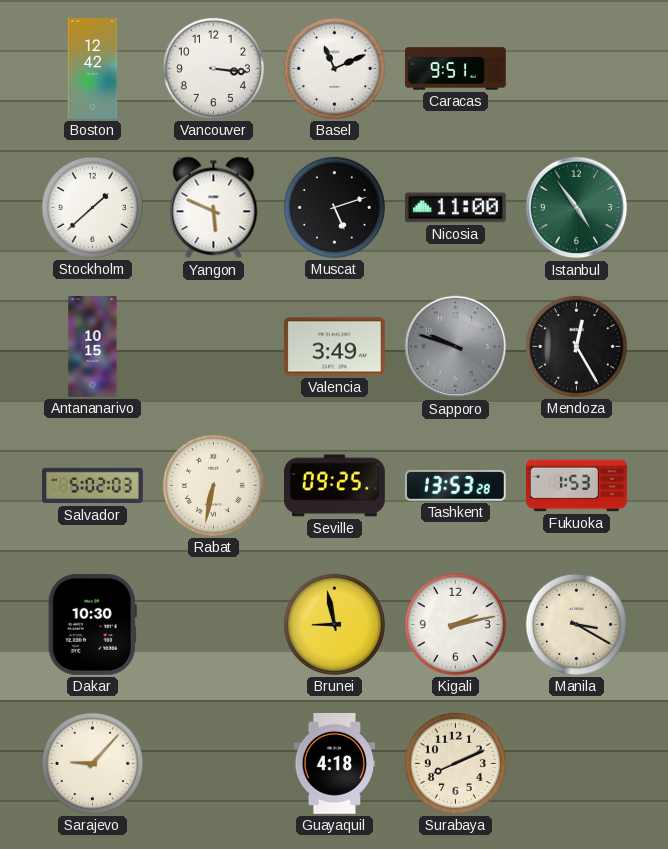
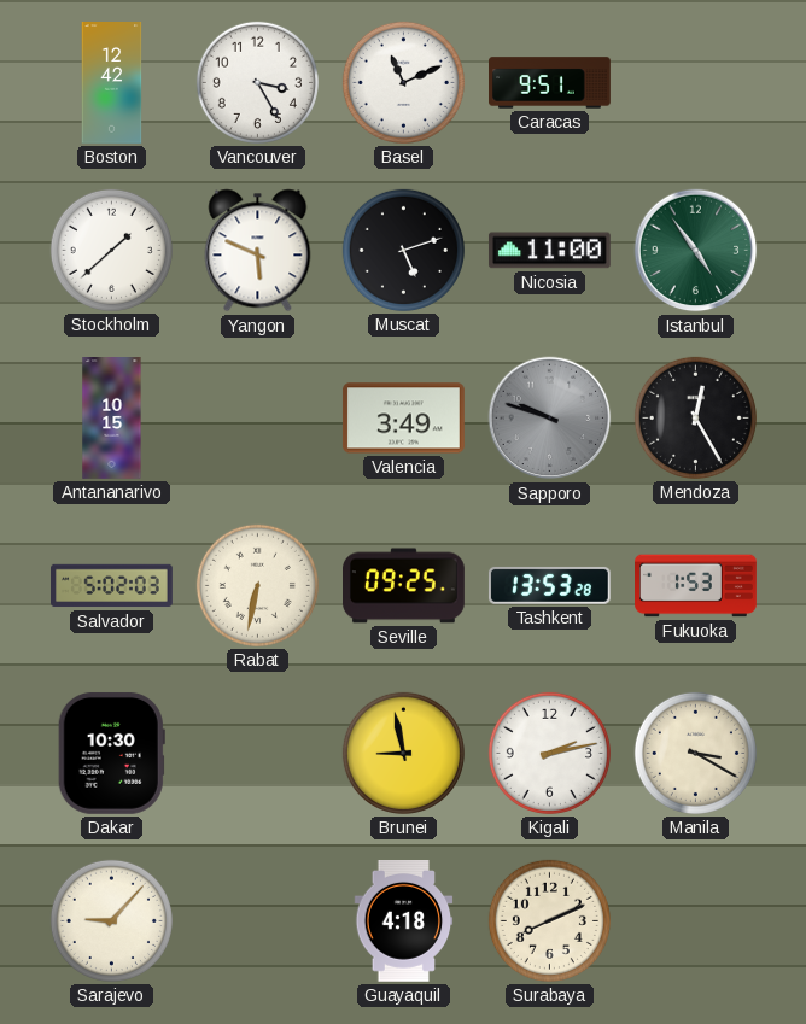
Vancouver: 3:16 -> 3:25
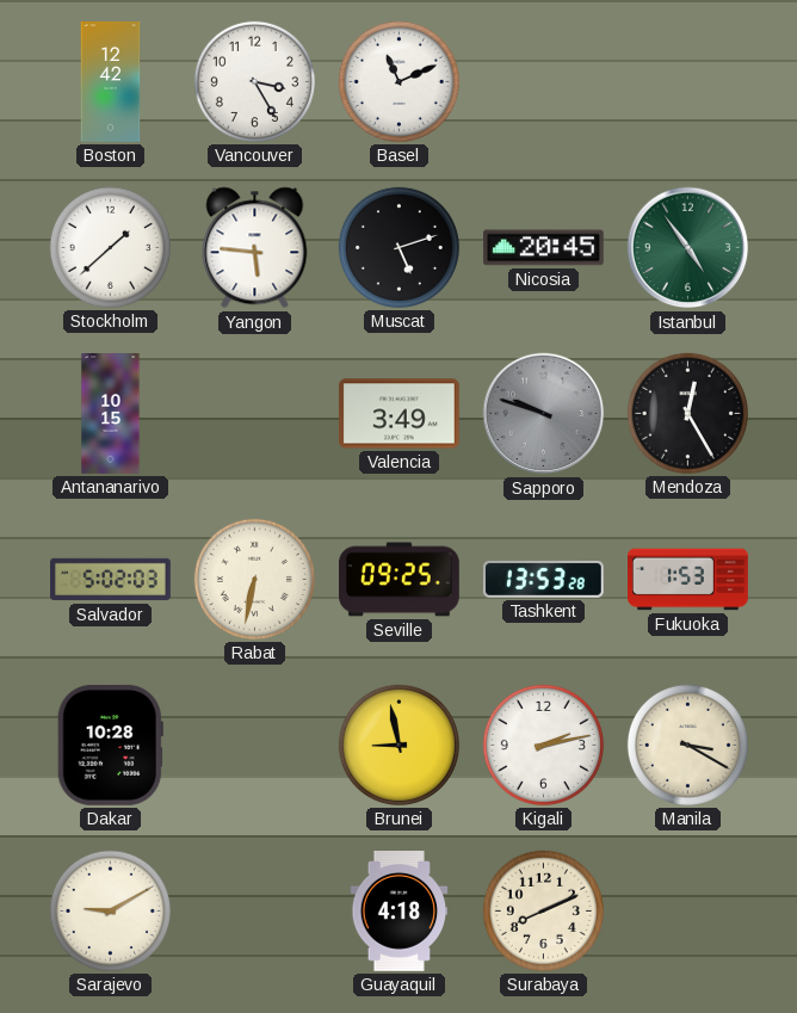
Caracas: 9:51 -> none
Yangon: 5:49 -> 5:46
Nicosia: 11:00 -> 20:45
Dakar: 10:30 -> 10:28
Sarajevo: 9:07 -> 9:10
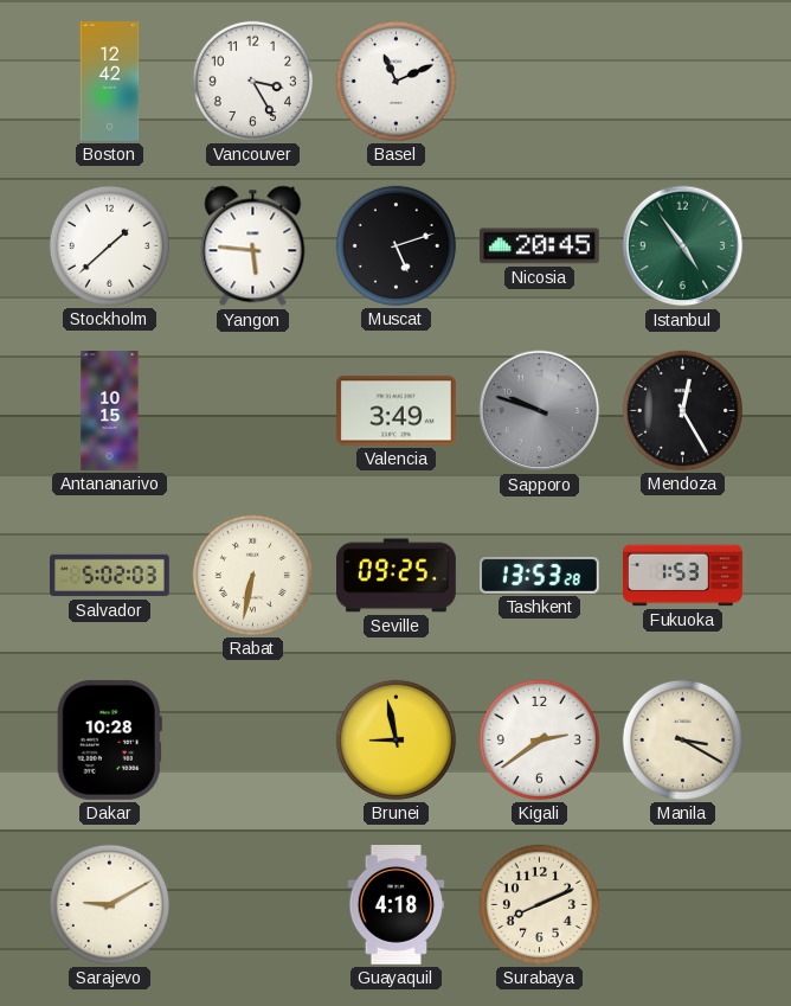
Kigali: 2:13 -> 2:39
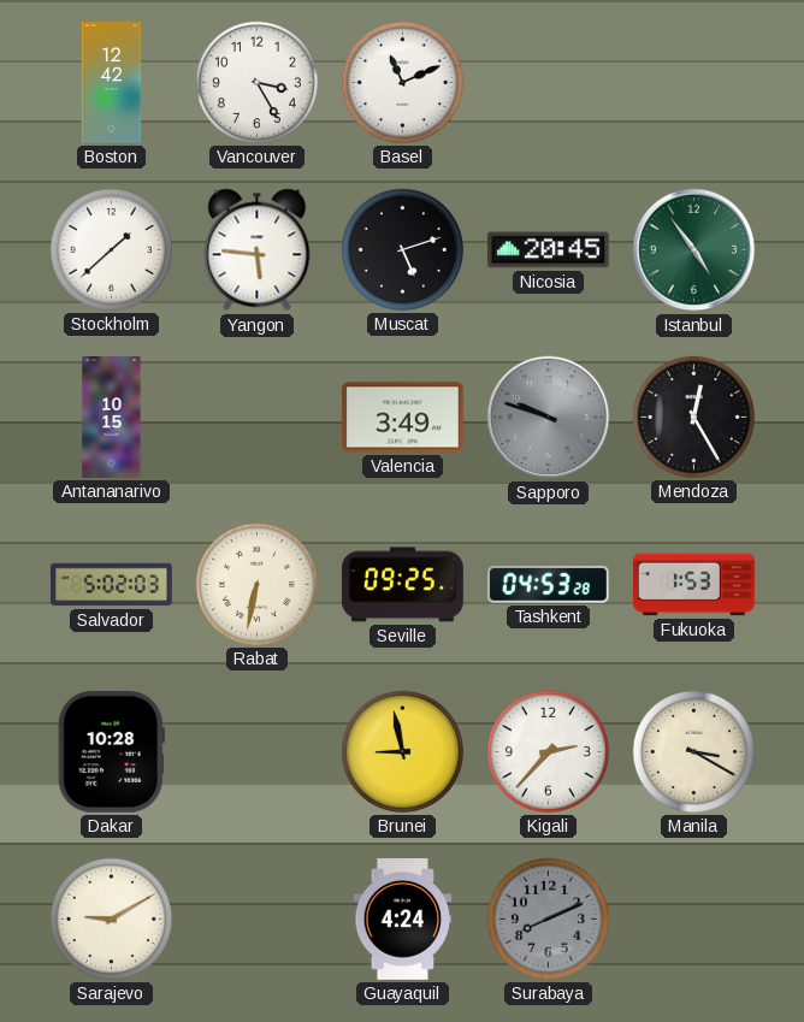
Tashkent: 13:53 -> 04:53
Kigali: 2:39 -> 2:37
Guayaquil: 4:18 -> 4:24
Surabaya dial: cream -> grey
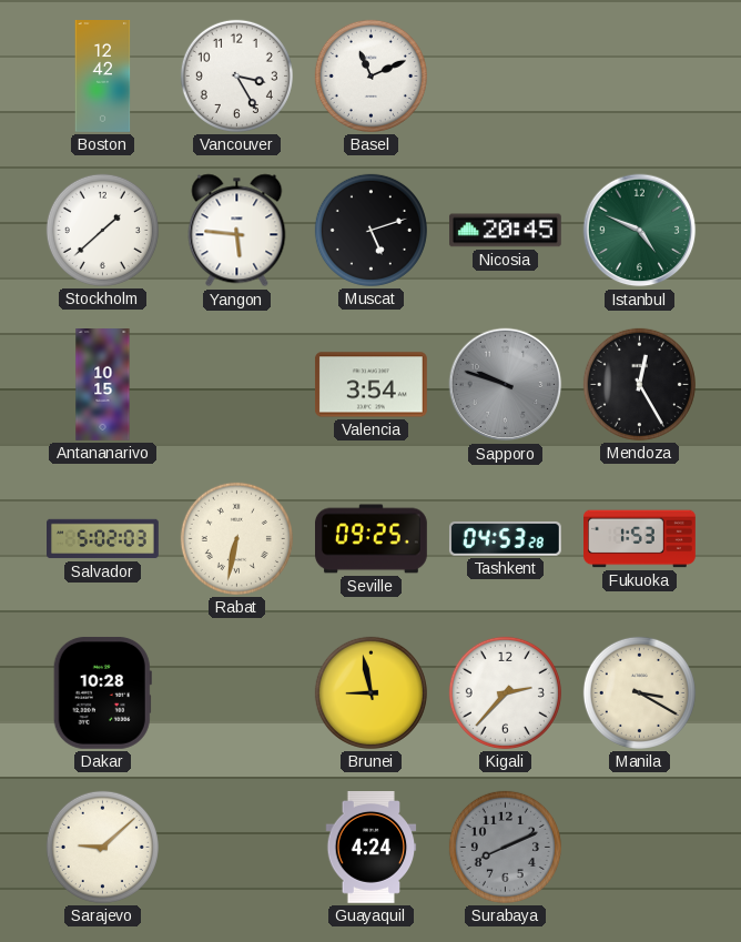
Istanbul: 4:54 -> 4:49
Valencia: 3:49 -> 3:54
Sarajevo: 9:10 -> 9:08
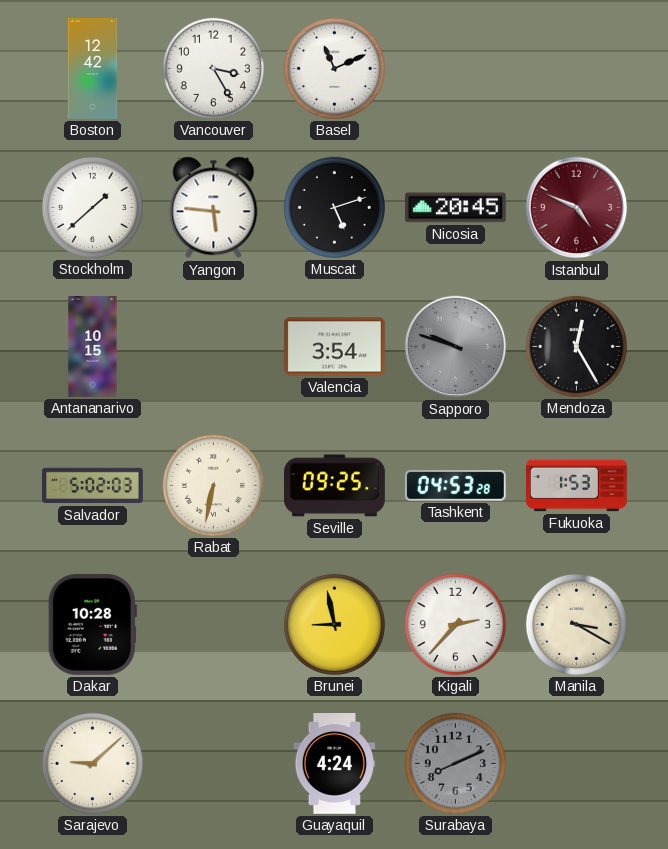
Istanbul dial: green -> burgundy
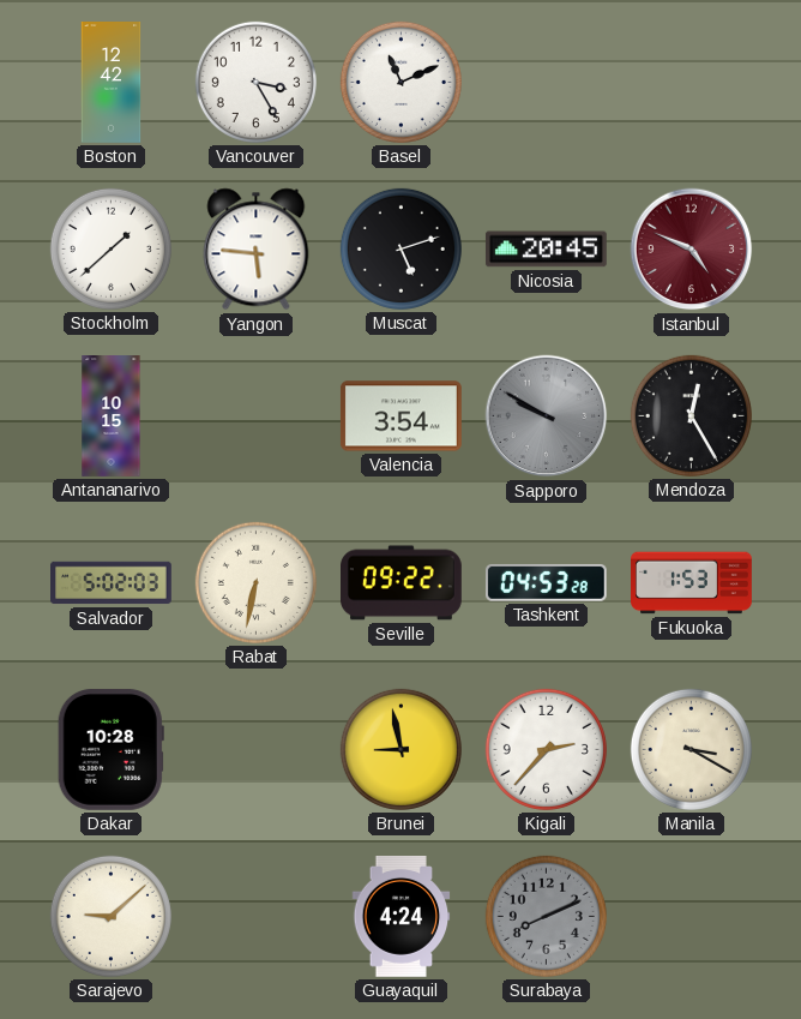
Sapporo: 9:48 -> 9:50
Seville: 09:25 -> 09:22
